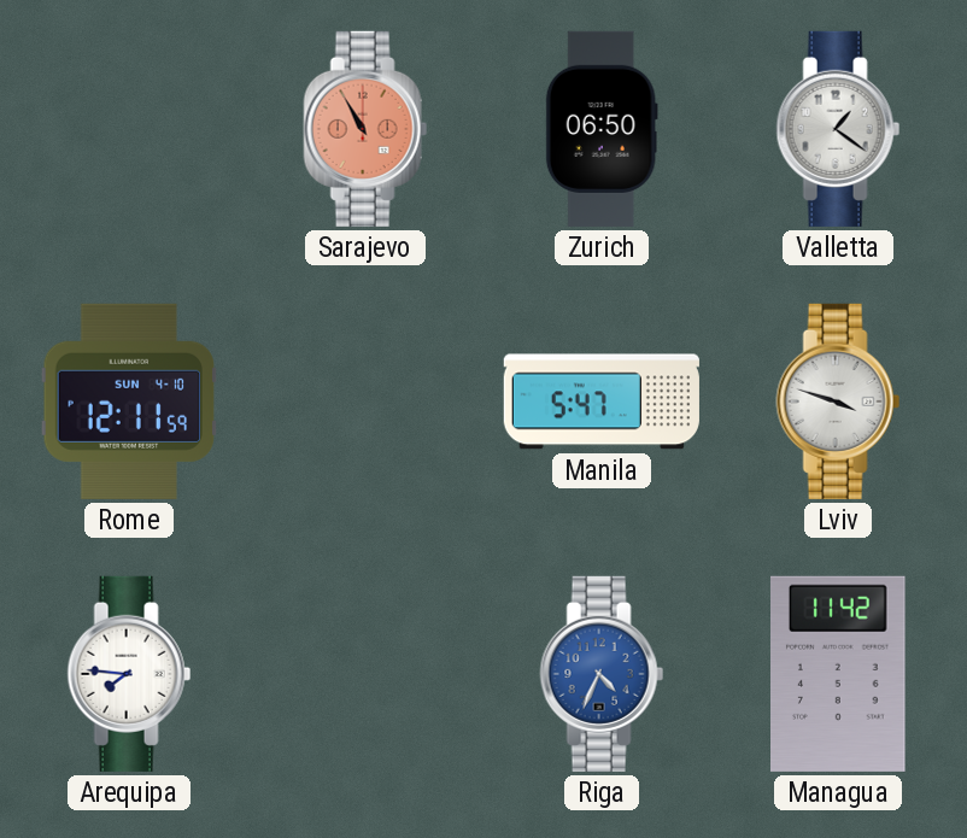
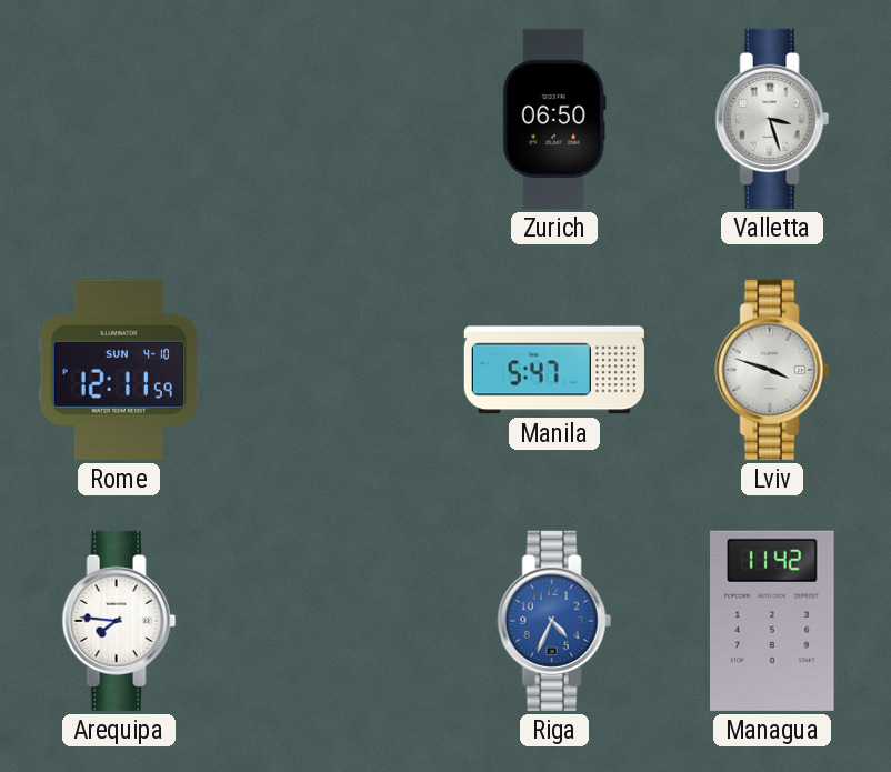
Sarajevo: 10:55 -> none
Valletta: 1:21 -> 3:27
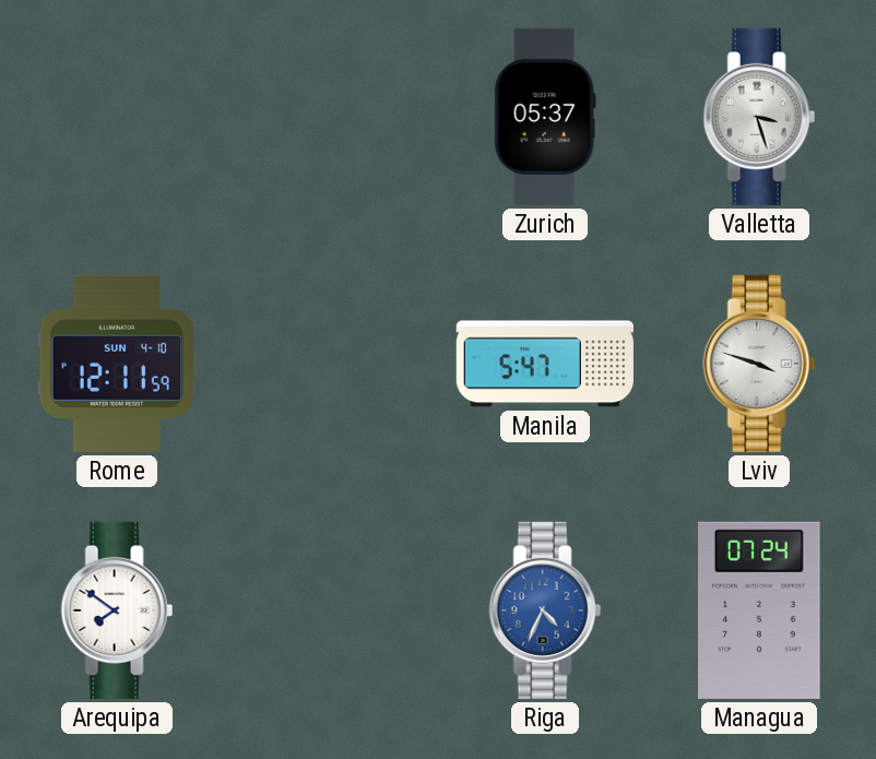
Zurich: 06:50 -> 05:37
Arequipa: 7:46 -> 7:51
Managua: 11:42 -> 07:24
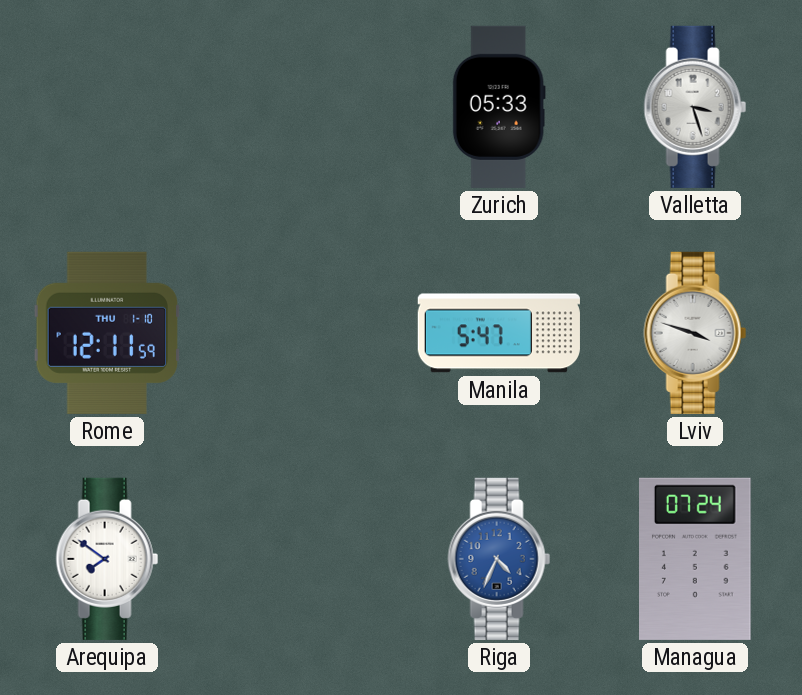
Zurich: 05:37 -> 05:33
Rome date: SUN 4-10 -> THU 1-10
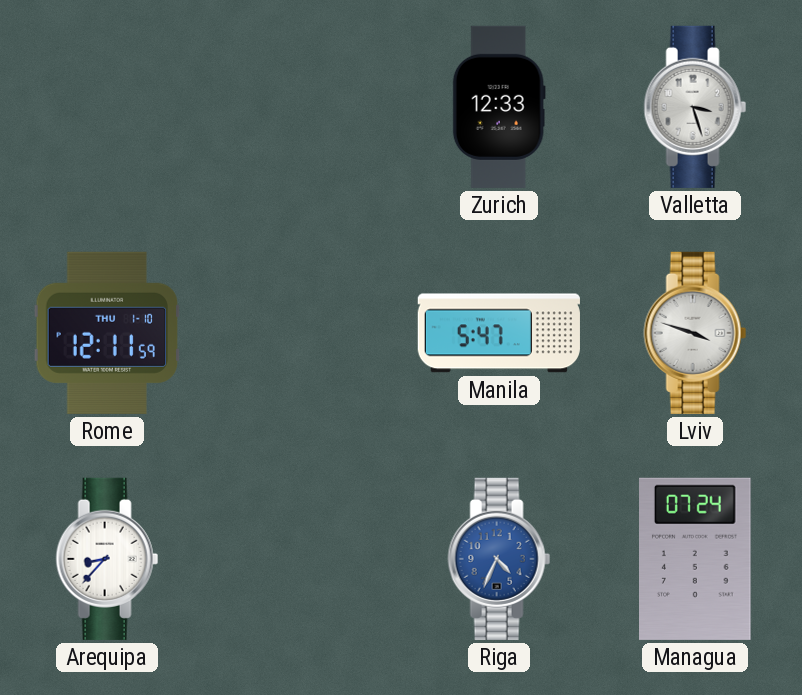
Zurich: 05:33 -> 12:33
Arequipa: 7:51 -> 8:37
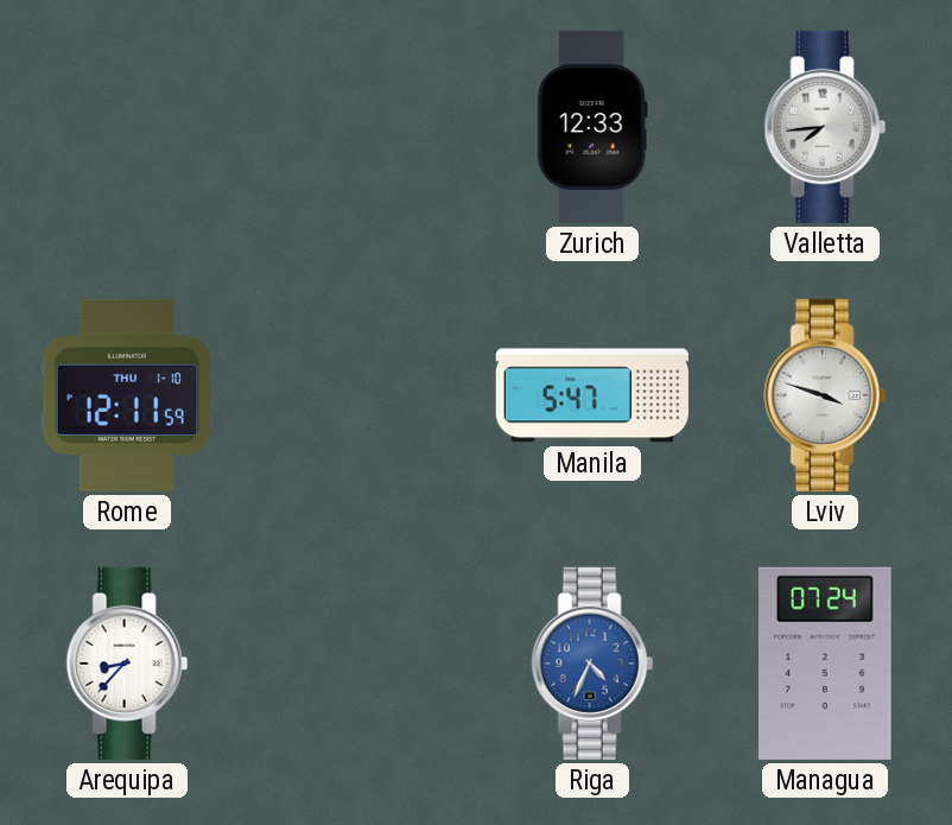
Valletta: 3:27 -> 7:44
